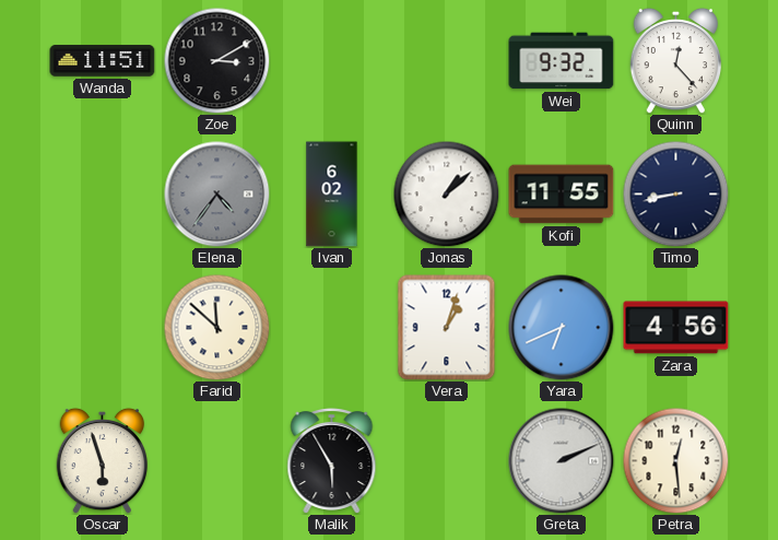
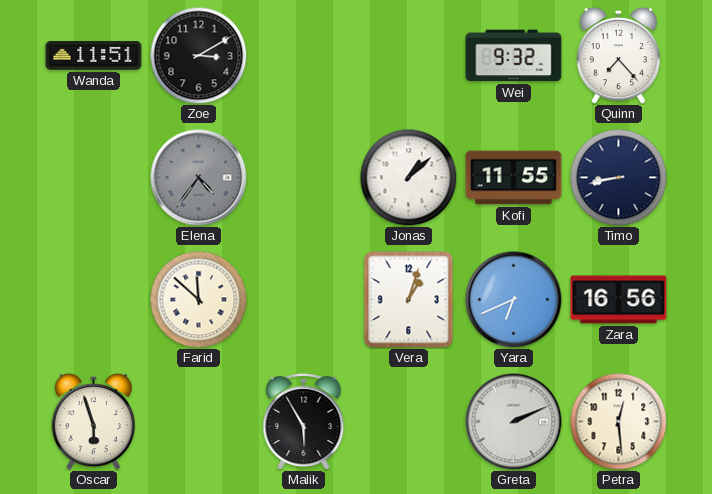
Quinn: 12:23 -> 7:23
Ivan: 6:02 -> none
Zara: 4:56 -> 16:56
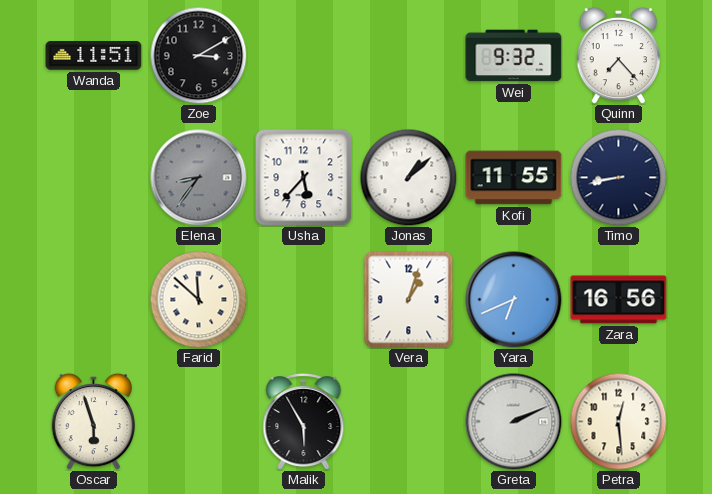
Elena: 4:36 -> 8:36
Usha: none -> 5:37
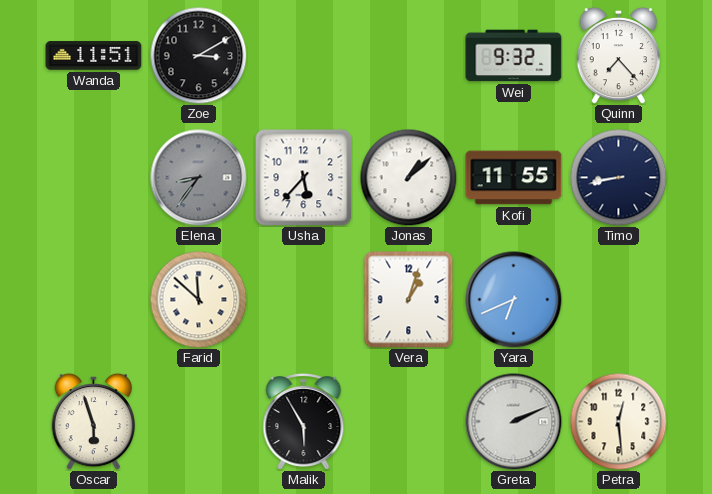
Zara: 16:56 -> none
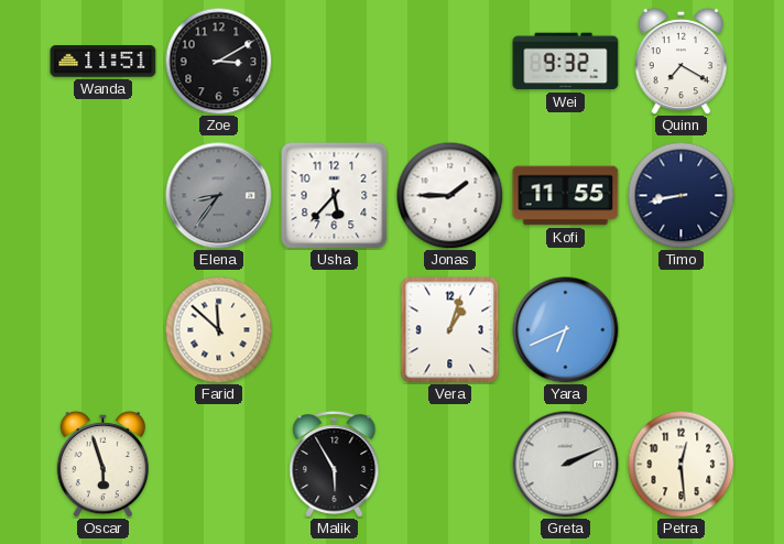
Quinn: 7:23 -> 7:20
Jonas: 1:08 -> 1:45
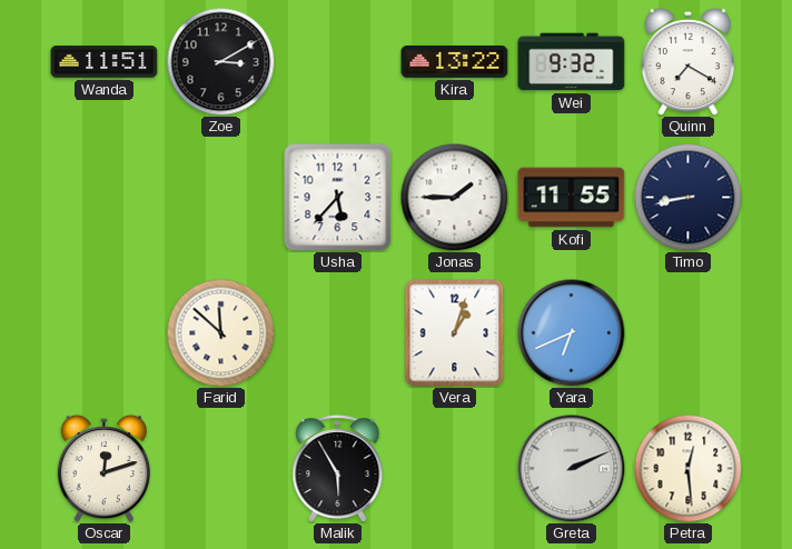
Kira: none -> 13:22
Elena: 8:36 -> none
Oscar: 5:57 -> 12:12
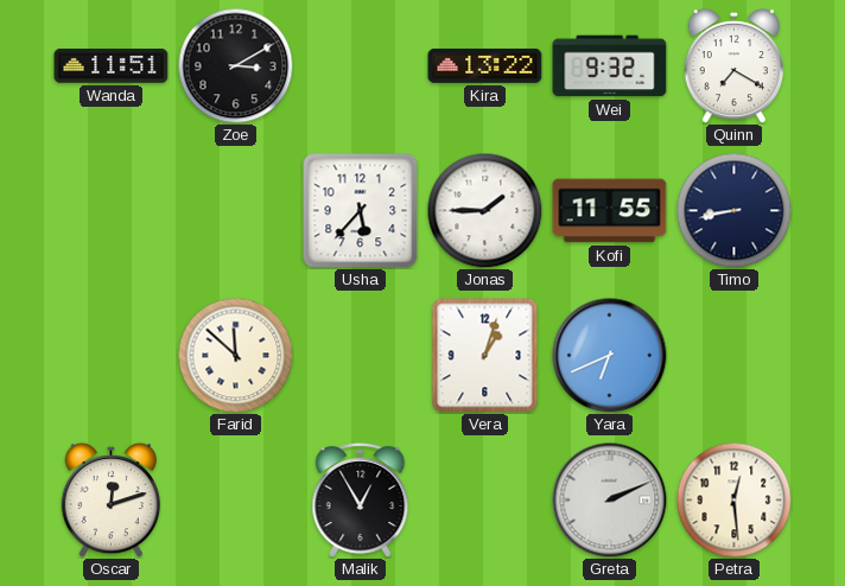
Malik: 5:55 -> 12:55
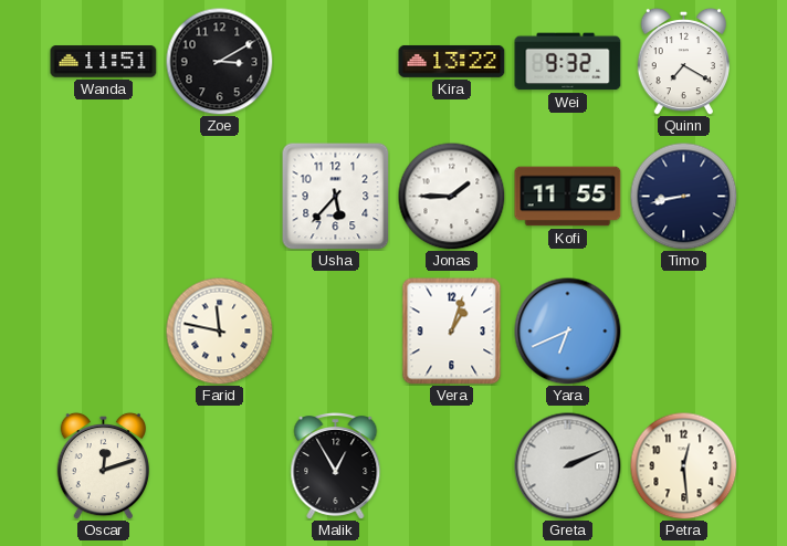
Farid: 11:52 -> 11:47
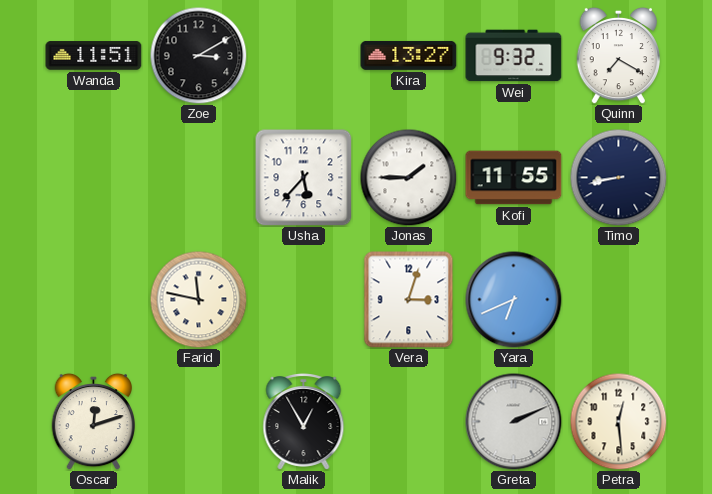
Kira: 13:22 -> 13:27
Vera: 1:03 -> 3:03
